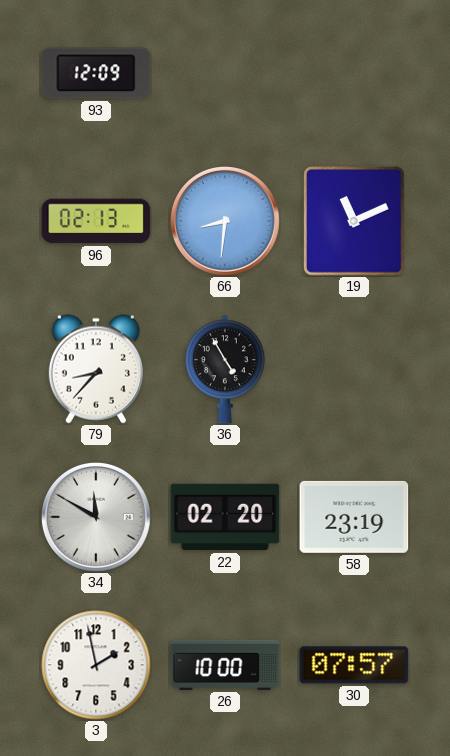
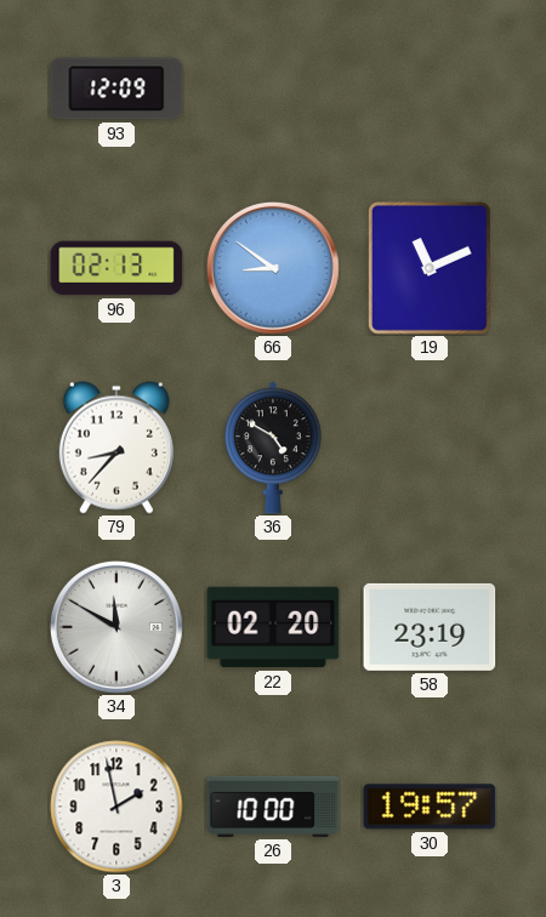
66: 8:31 -> 8:51
36: 4:55 -> 4:50
30: 07:57 -> 19:57
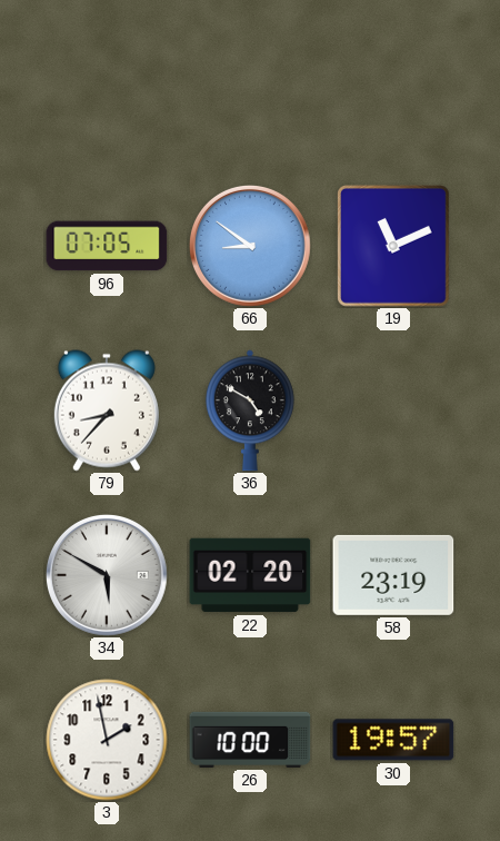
93: 12:09 -> none
96: 02:13 -> 07:05
34: 11:50 -> 5:50
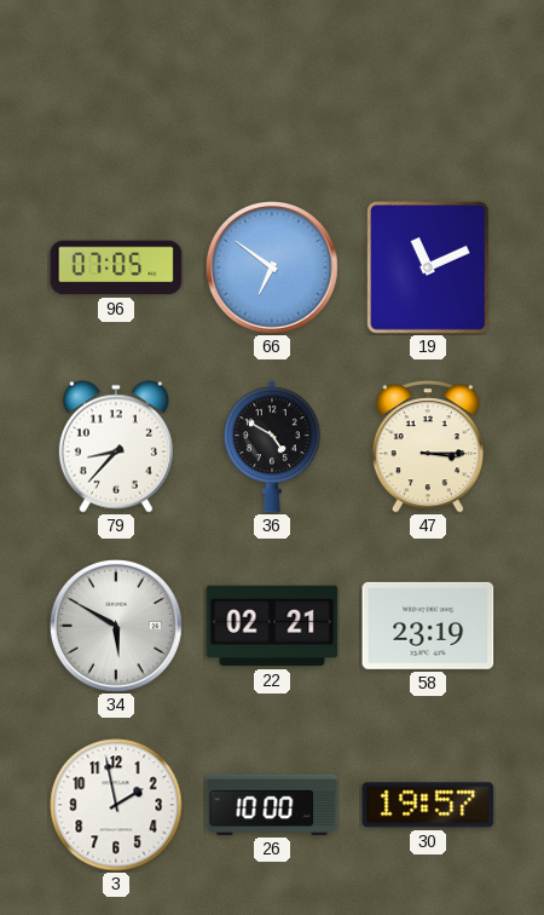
66: 8:51 -> 6:51
47: none -> 3:15
22: 02:20 -> 02:21
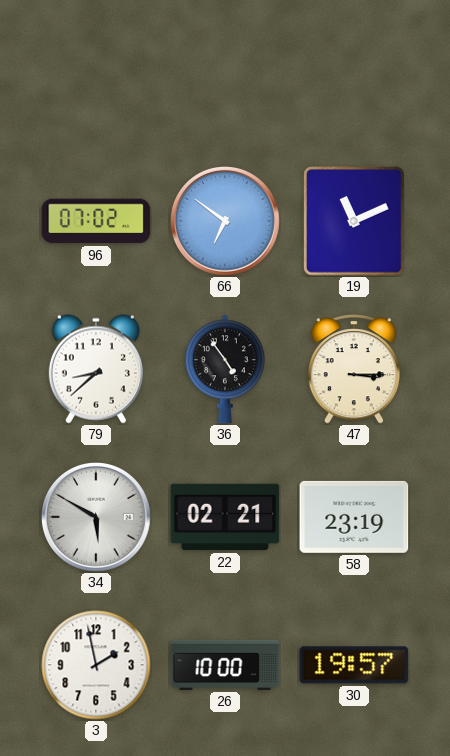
96: 07:05 -> 07:02
79: 8:37 -> 8:38
36: 4:50 -> 4:54
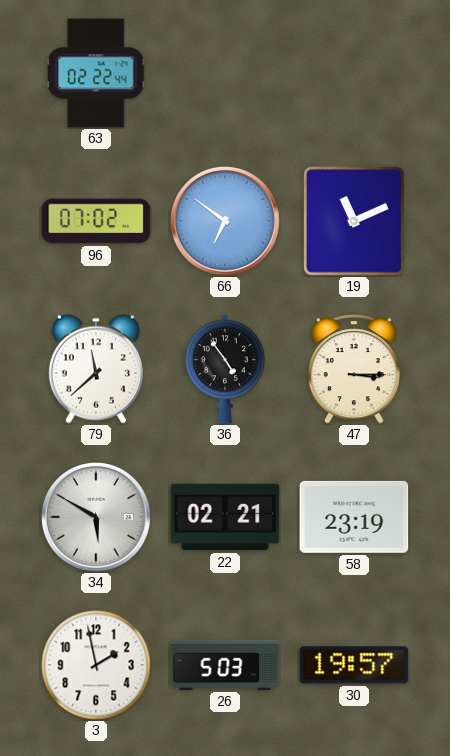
63: none -> 02:22
79: 8:38 -> 11:38
26: 10:00 -> 5:03
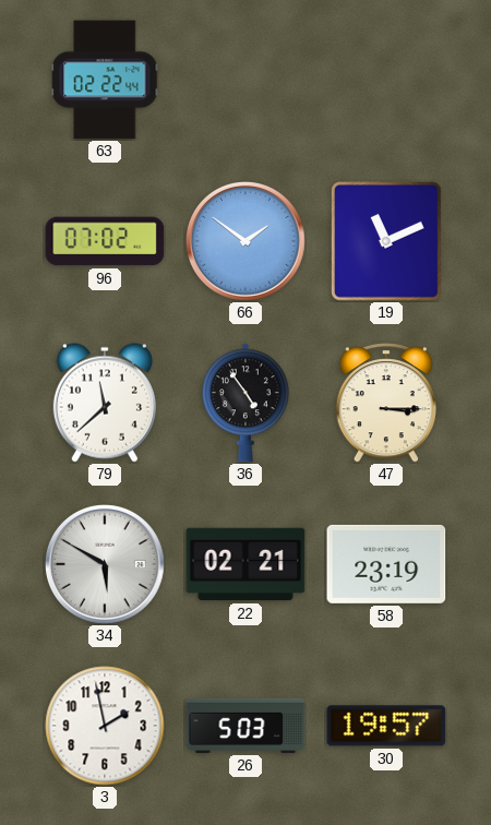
66: 6:51 -> 1:51
